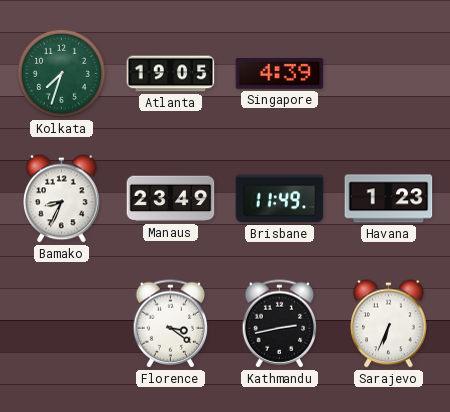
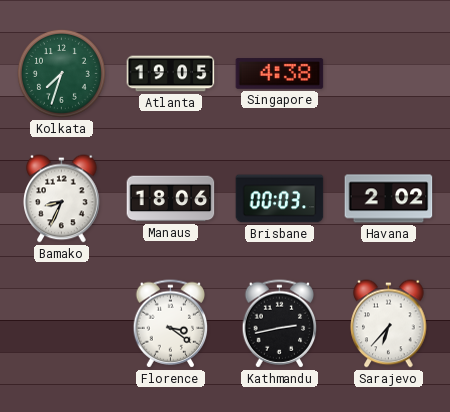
Singapore: 4:39 -> 4:38
Manaus: 23:49 -> 18:06
Brisbane: 11:49 -> 00:03
Havana: 1:23 -> 2:02
Sarajevo: 6:34 -> 6:37
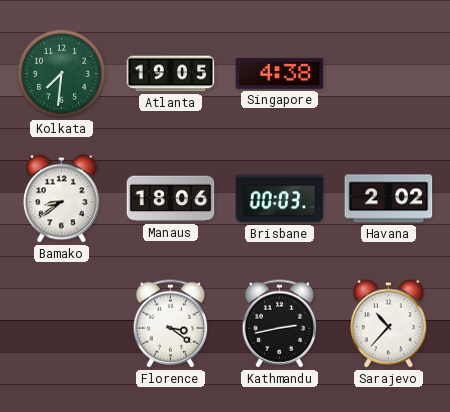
Kolkata: 7:33 -> 7:31
Bamako: 8:34 -> 8:39
Sarajevo: 6:37 -> 10:37
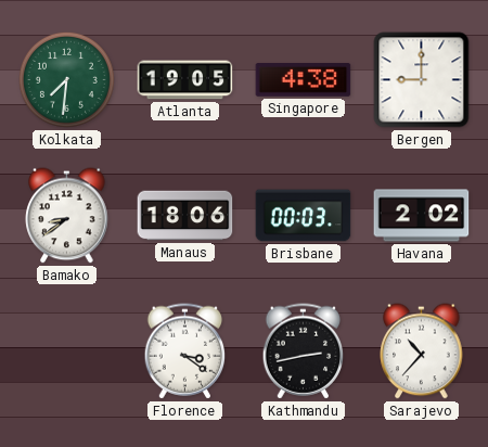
Bergen: none -> 9:00
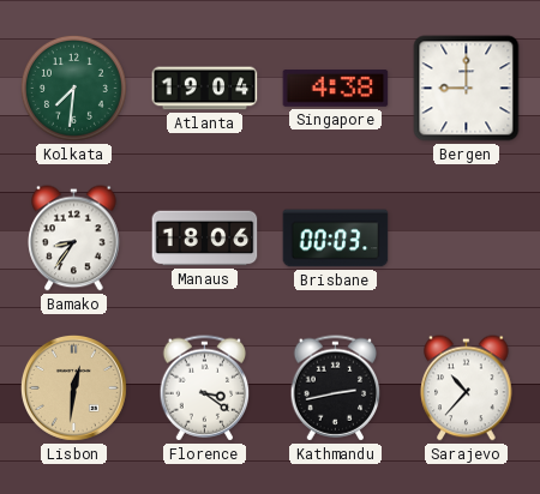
Atlanta: 19:05 -> 19:04
Bamako: 8:39 -> 8:36
Havana: 2:02 -> none
Lisbon: none -> 12:31
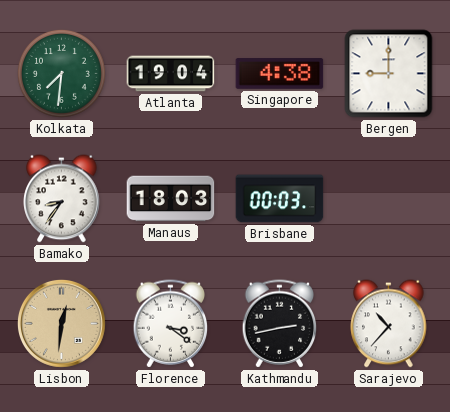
Manaus: 18:06 -> 18:03
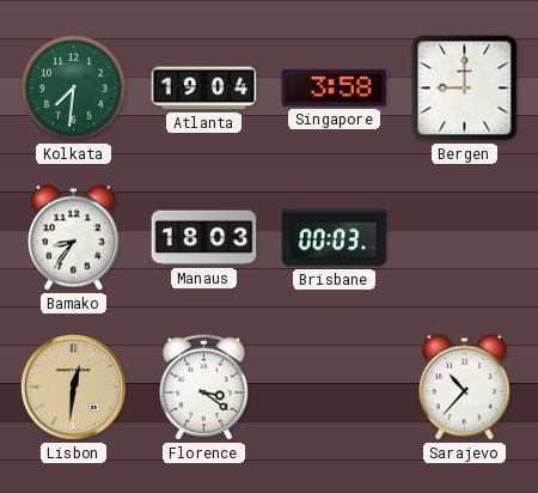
Singapore: 4:38 -> 3:58
Kathmandu: 2:43 -> none
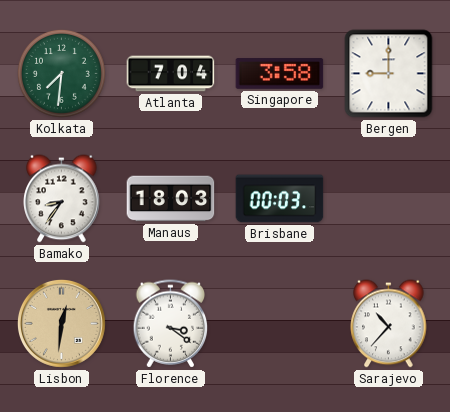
Atlanta: 19:04 -> 7:04
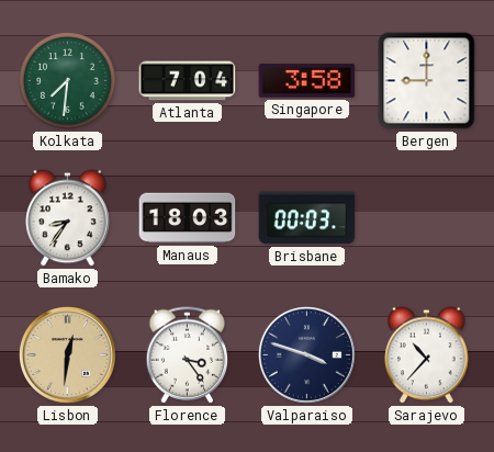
Florence: 3:21 -> 3:24
Valparaiso: none -> 3:48
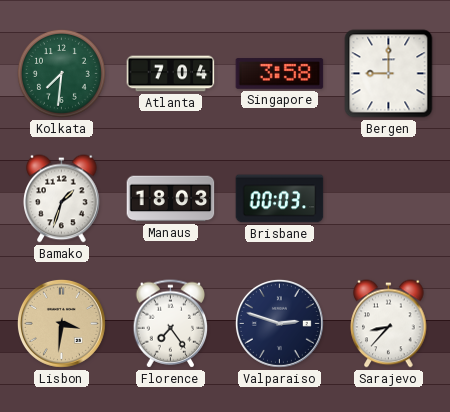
Bamako: 8:36 -> 1:33
Lisbon: 12:31 -> 3:31
Florence: 3:24 -> 7:24
Valparaiso: 3:48 -> 2:48
Sarajevo: 10:37 -> 8:37
